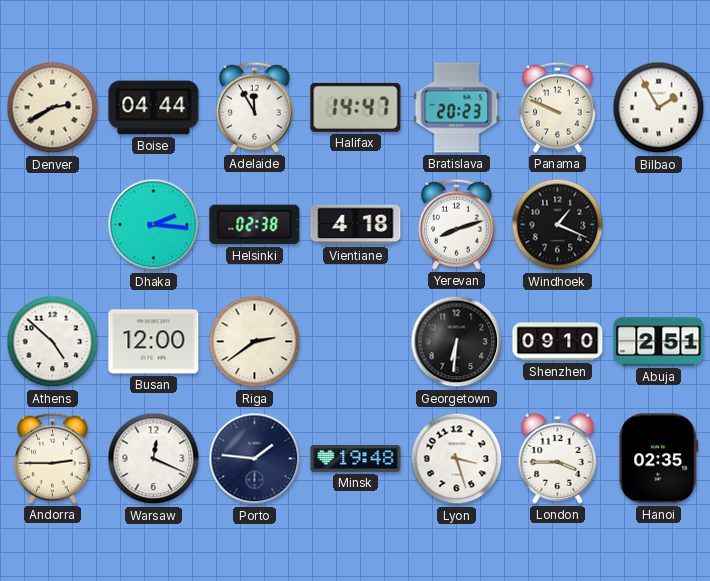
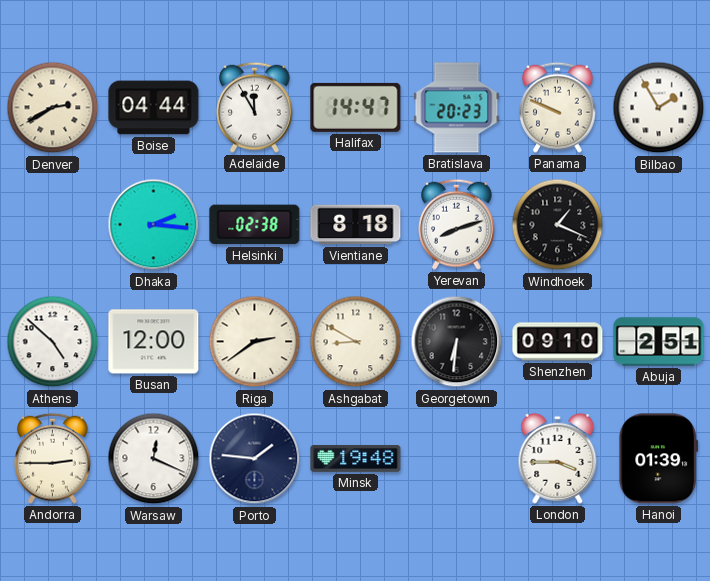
Vientiane: 4:18 -> 8:18
Ashgabat: none -> 8:50
Lyon: 3:27 -> none
Hanoi: 02:35 -> 01:39
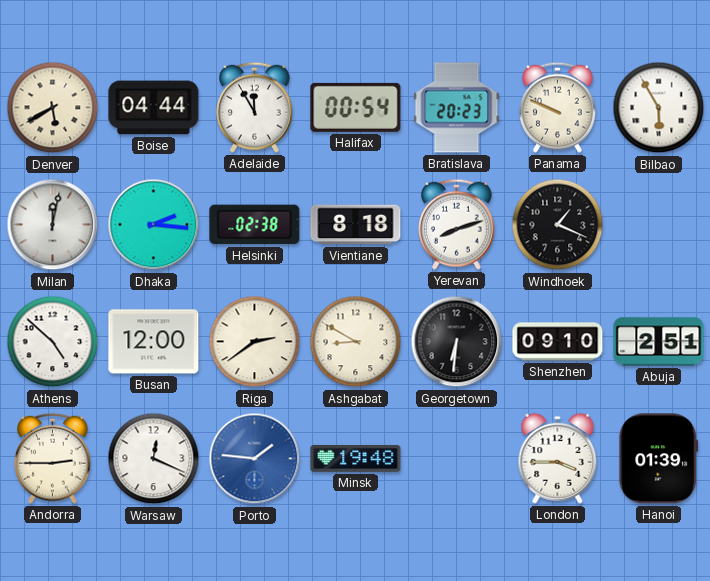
Denver: 2:40 -> 5:40
Halifax: 14:47 -> 00:54
Bilbao: 1:55 -> 5:55
Milan: none -> 12:02
Porto dial: navy -> blue
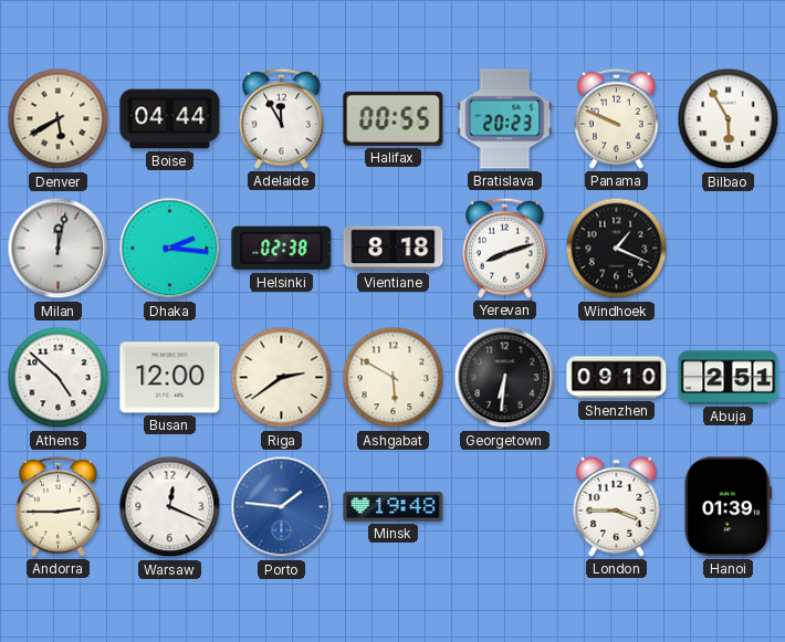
Halifax: 00:54 -> 00:55
Ashgabat: 8:50 -> 5:50
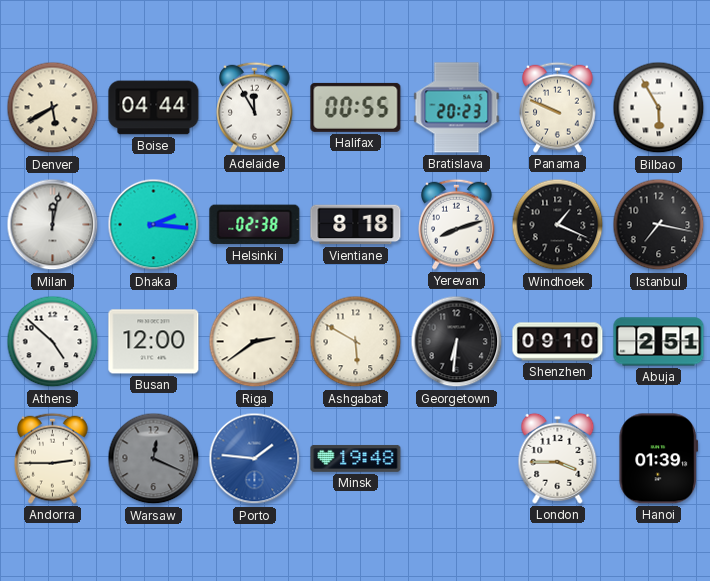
Istanbul: none -> 7:17
Warsaw dial: white -> grey
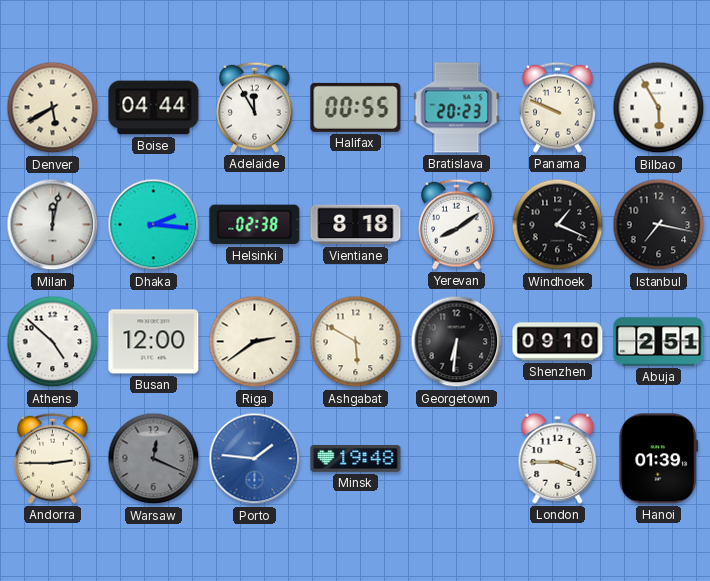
Yerevan: 8:12 -> 8:09
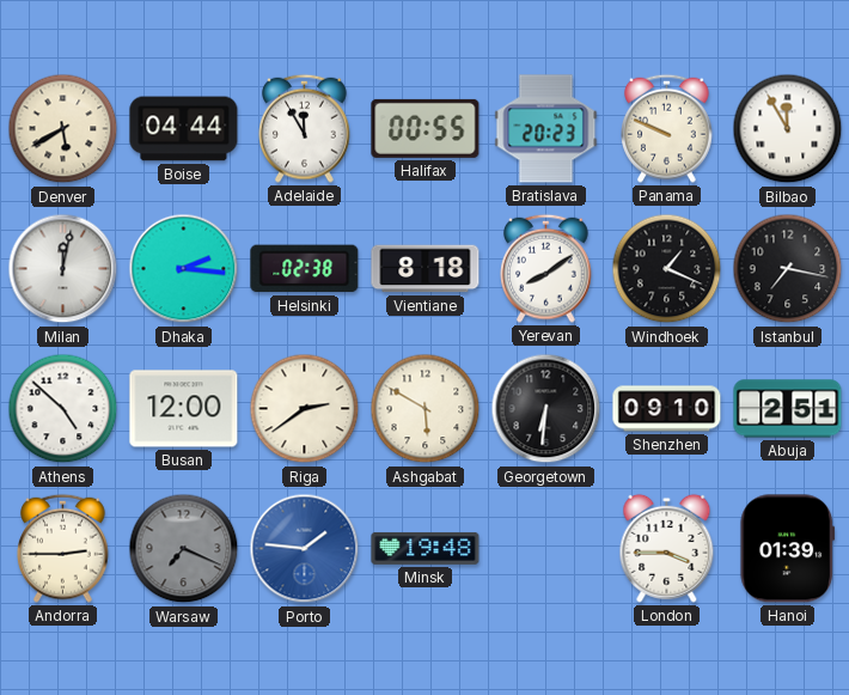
Bilbao: 5:55 -> 11:55
Warsaw: 12:19 -> 7:19
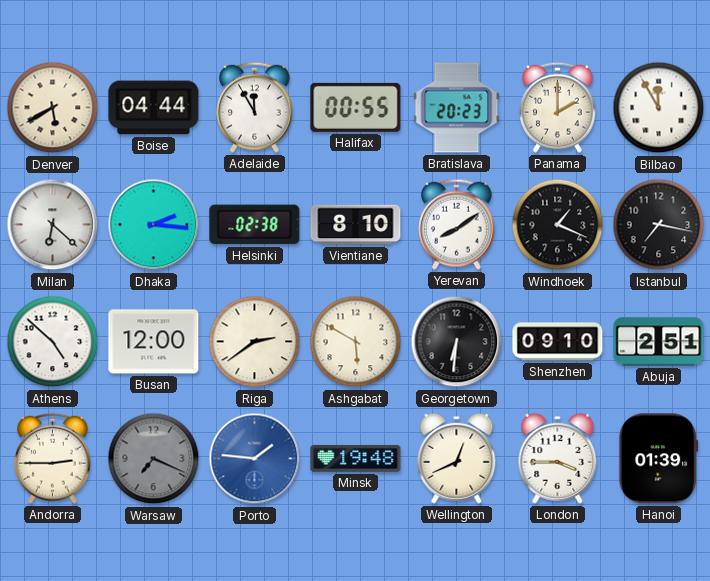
Panama: 9:49 -> 2:00
Milan: 12:02 -> 6:22
Vientiane: 8:18 -> 8:10
Wellington: none -> 12:41
